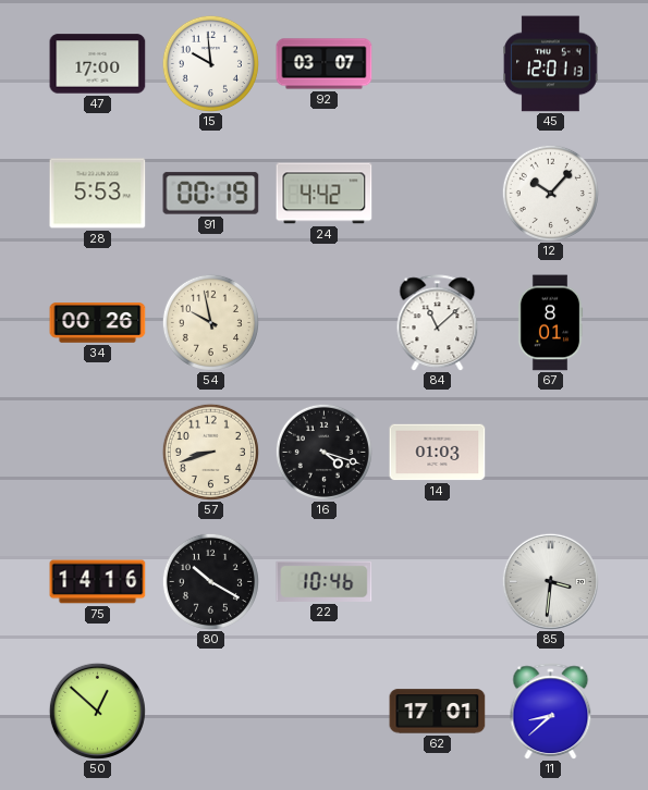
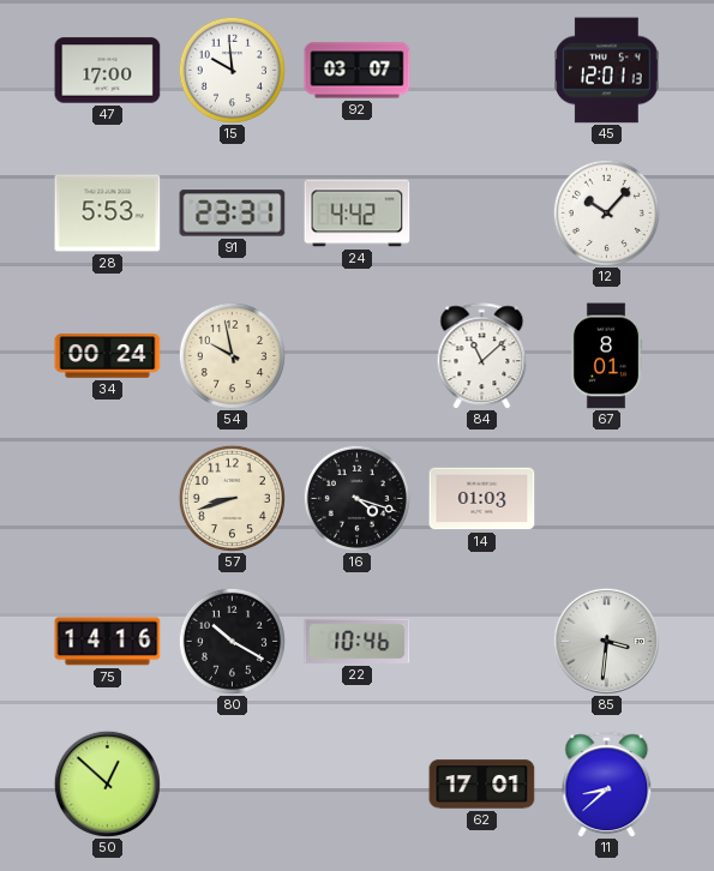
91: 00:19 -> 23:31
34: 00:26 -> 00:24
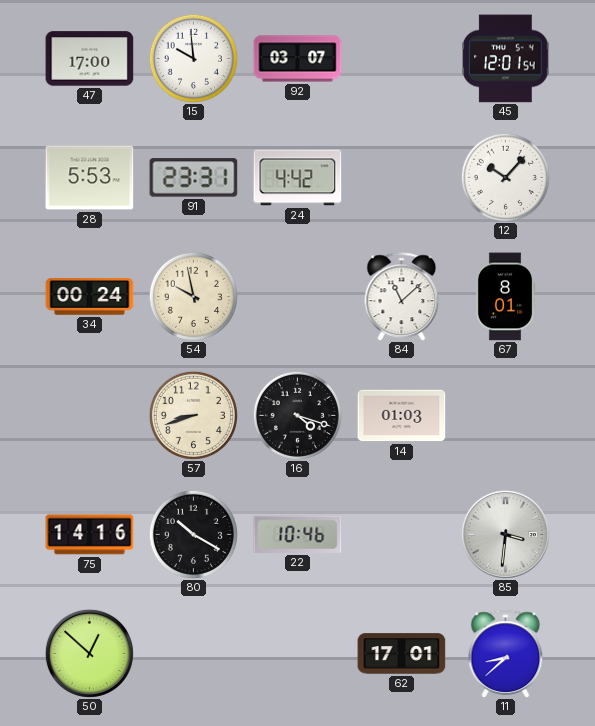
45: 12:01:13 -> 12:01:54
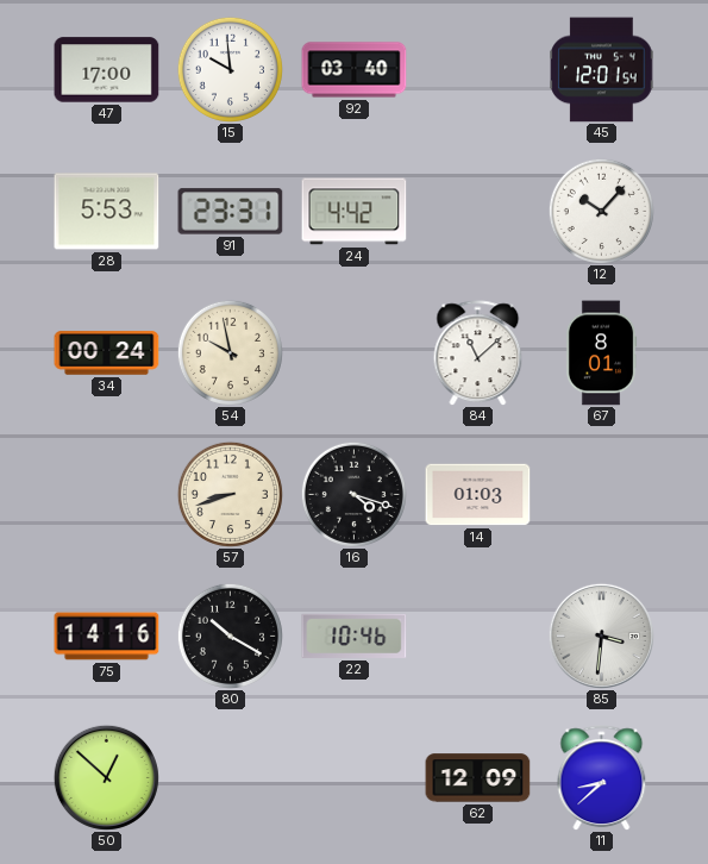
92: 03:07 -> 03:40
62: 17:01 -> 12:09
